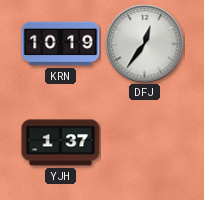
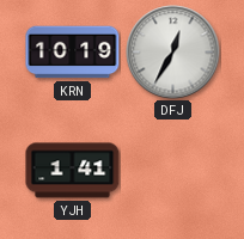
DFJ: 12:36 -> 12:35
YJH: 1:37 -> 1:41
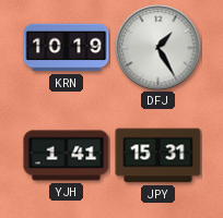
DFJ: 12:35 -> 1:25
JPY: none -> 15:31
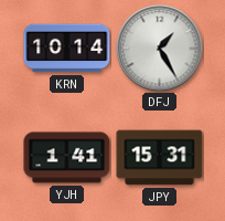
KRN: 10:19 -> 10:14
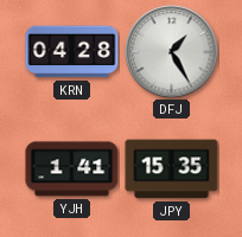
KRN: 10:14 -> 04:28
JPY: 15:31 -> 15:35
